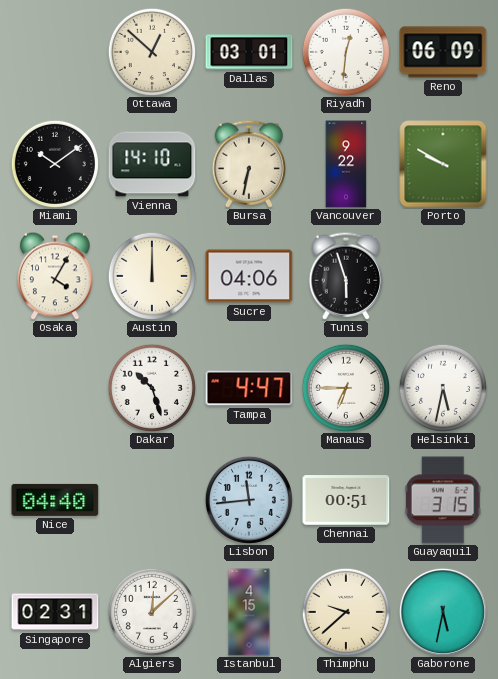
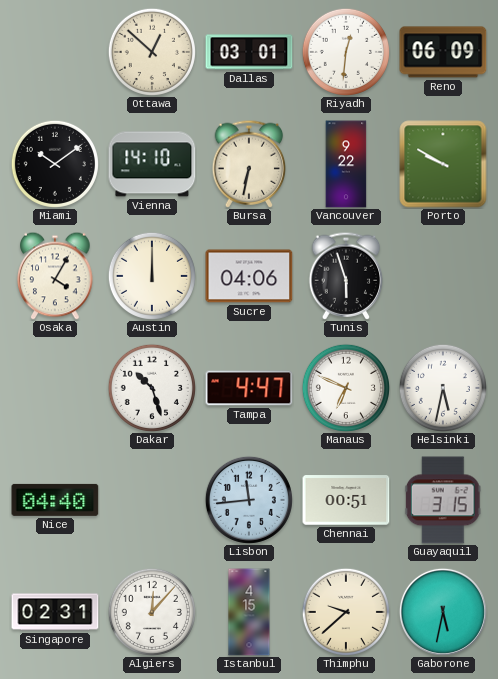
Manaus: 6:45 -> 6:49
Algiers: 12:08 -> 12:07
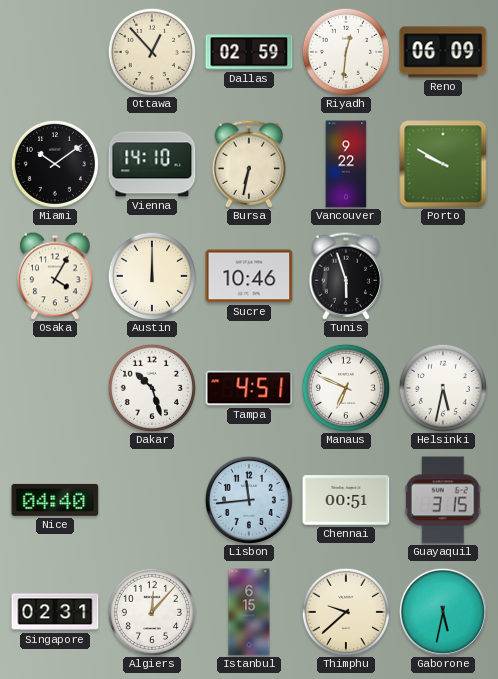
Ottawa: 12:52 -> 12:53
Dallas: 03:01 -> 02:59
Sucre: 04:06 -> 10:46
Tampa: 4:47 -> 4:51
Istanbul: 4:15 -> 6:15
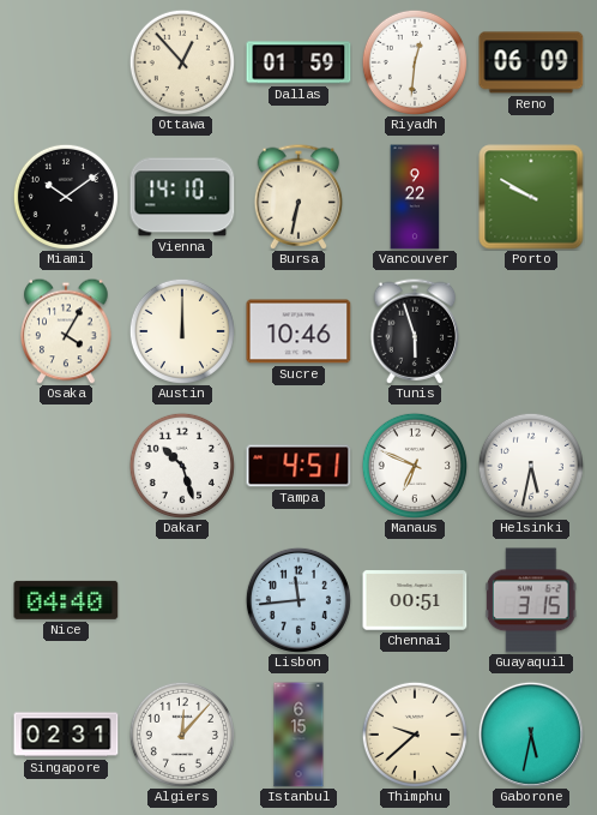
Dallas: 02:59 -> 01:59
